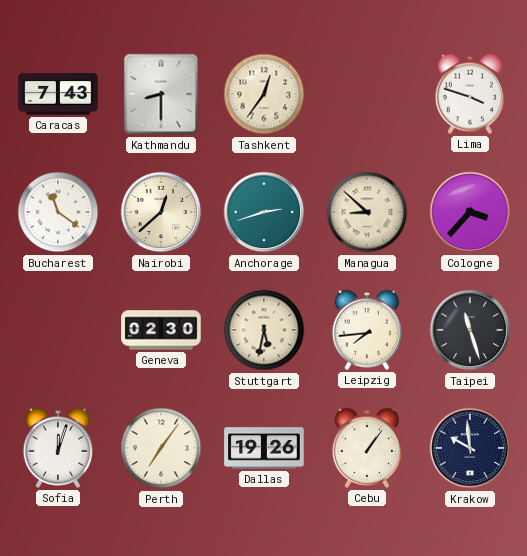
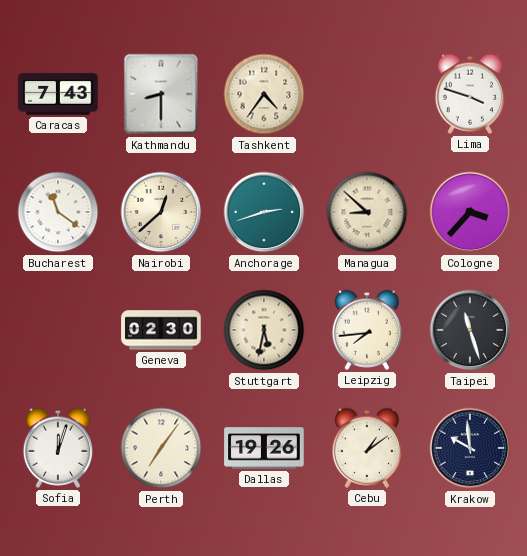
Tashkent: 12:36 -> 4:36
Cebu: 1:06 -> 1:09
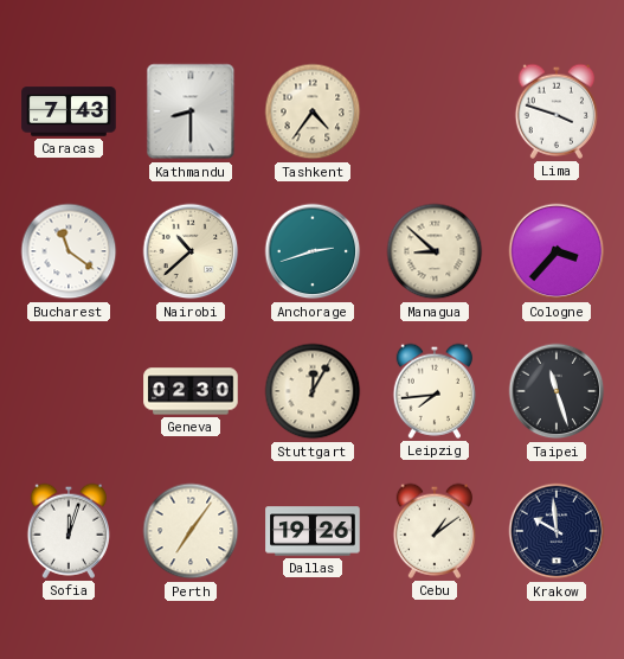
Nairobi: 12:38 -> 10:38
Stuttgart: 5:32 -> 12:05
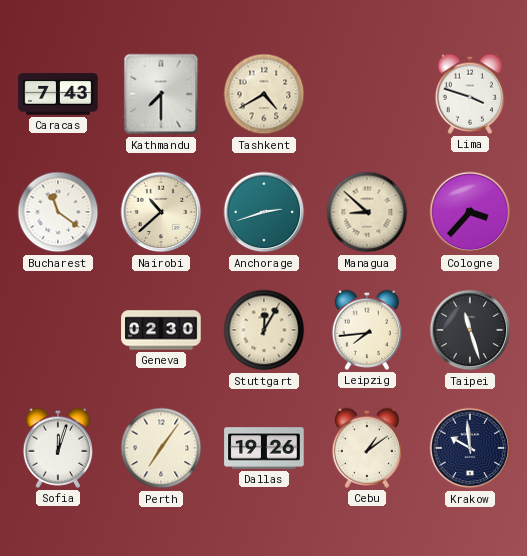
Kathmandu: 8:30 -> 7:30
Tashkent: 4:36 -> 4:40
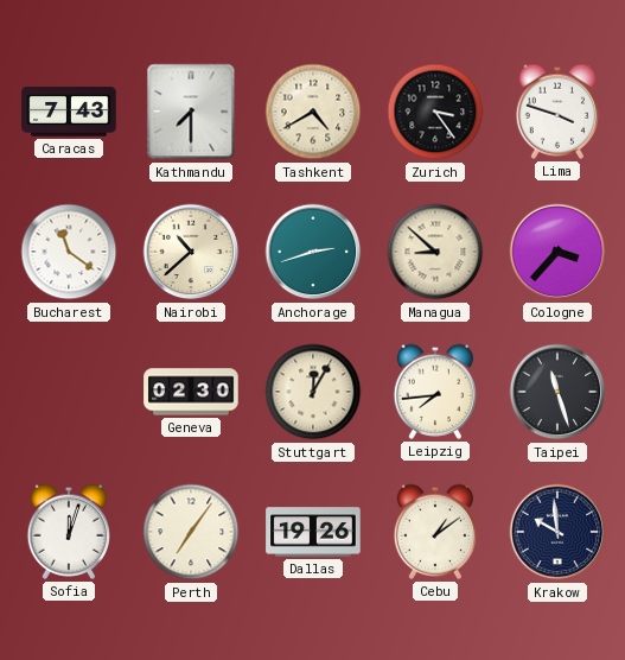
Zurich: none -> 3:24
